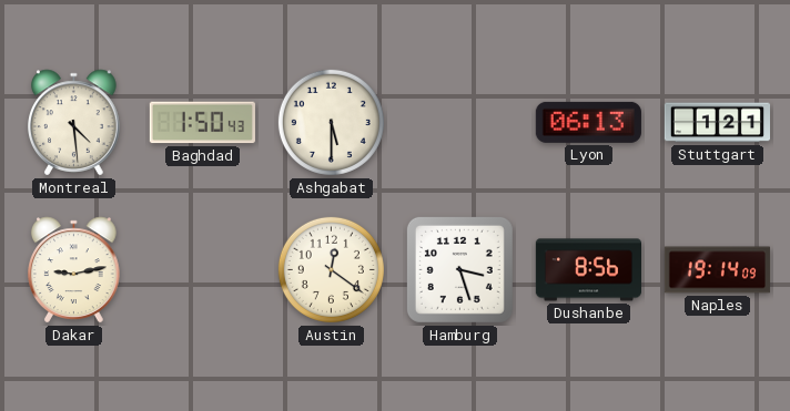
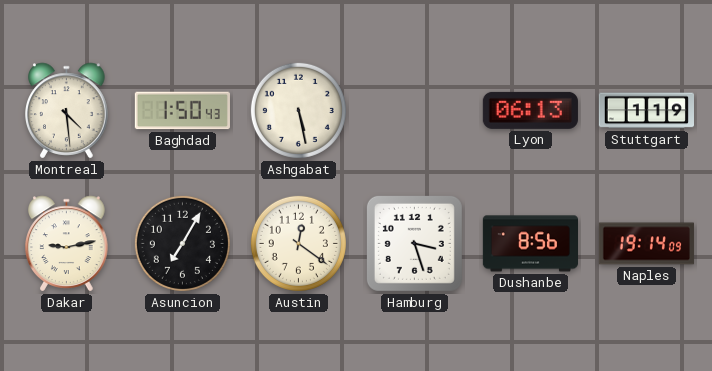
Ashgabat: 5:30 -> 5:28
Stuttgart: 1:21 -> 1:19
Asuncion: none -> 7:05
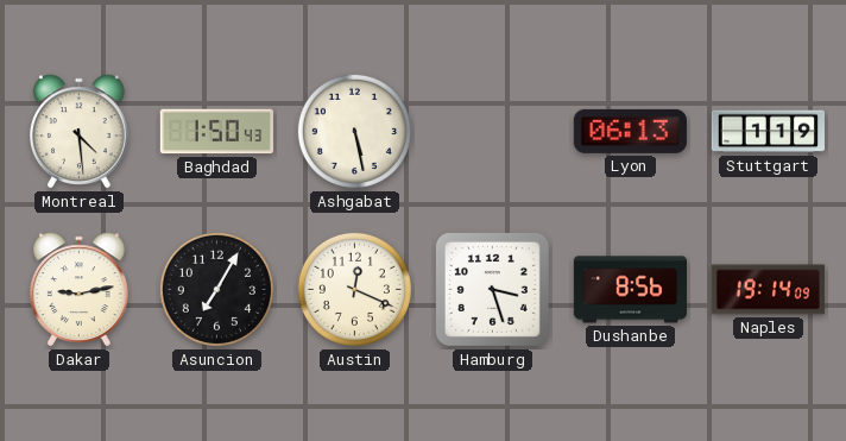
Austin: 12:21 -> 12:19
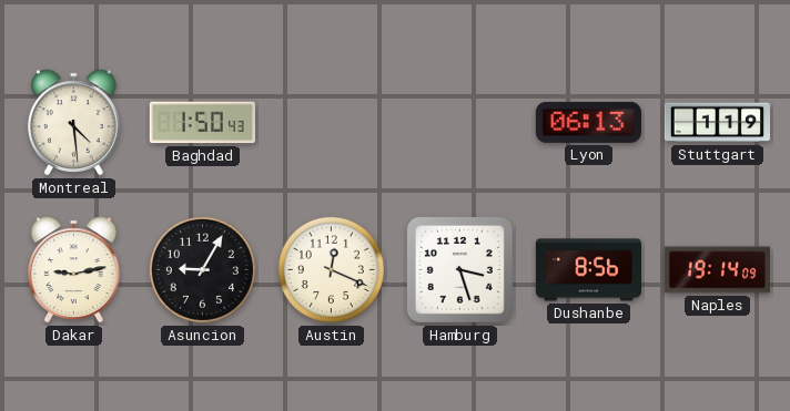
Ashgabat: 5:28 -> none
Asuncion: 7:05 -> 9:05
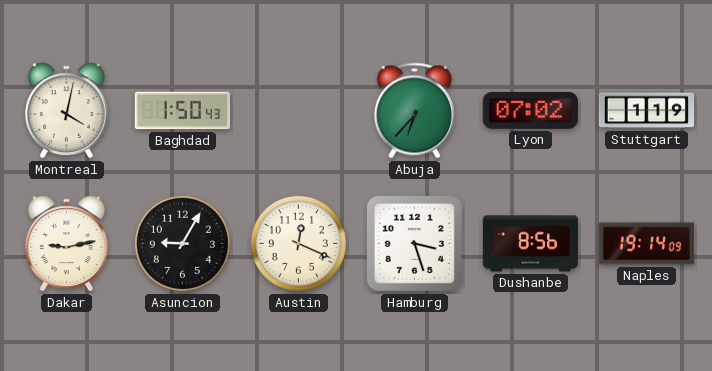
Montreal: 4:29 -> 4:02
Abuja: none -> 6:37
Lyon: 06:13 -> 07:02
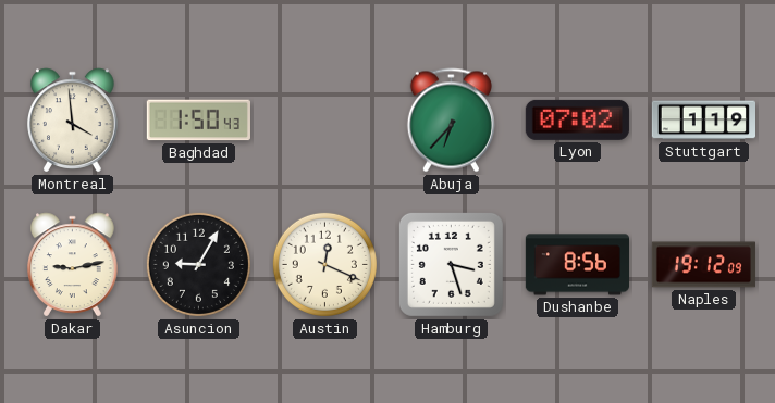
Montreal: 4:02 -> 3:59
Naples: 19:14 -> 19:12
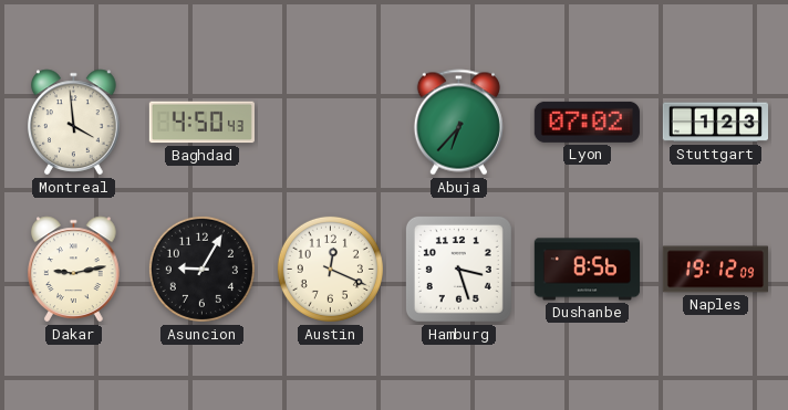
Baghdad: 1:50 -> 4:50
Stuttgart: 1:19 -> 1:23
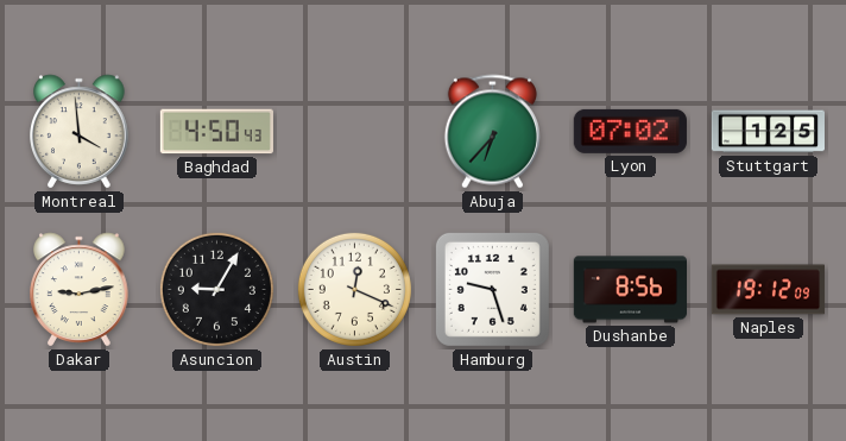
Stuttgart: 1:23 -> 1:25
Hamburg: 3:27 -> 9:27
